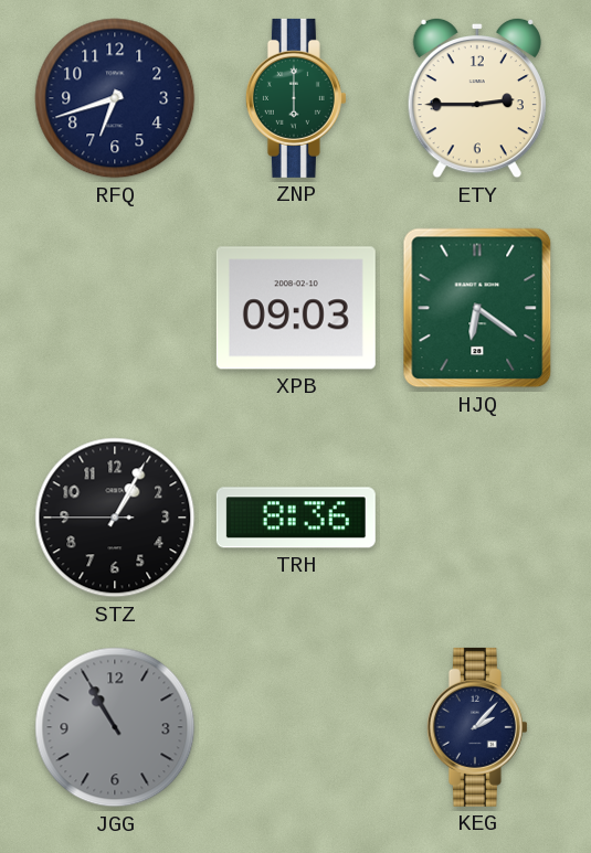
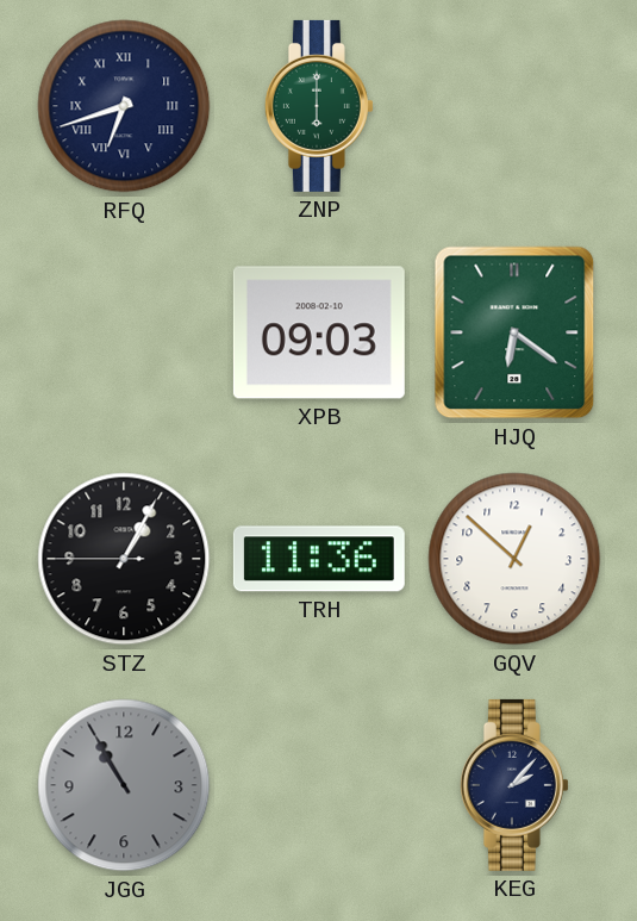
RFQ numerals: Arabic -> Roman
ETY: 2:45 -> none
TRH: 8:36 -> 11:36
GQV: none -> 12:52
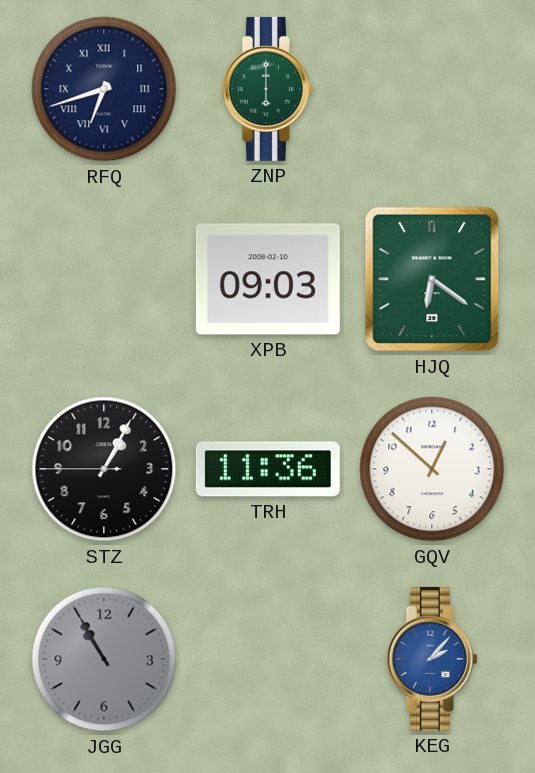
KEG dial: navy -> blue
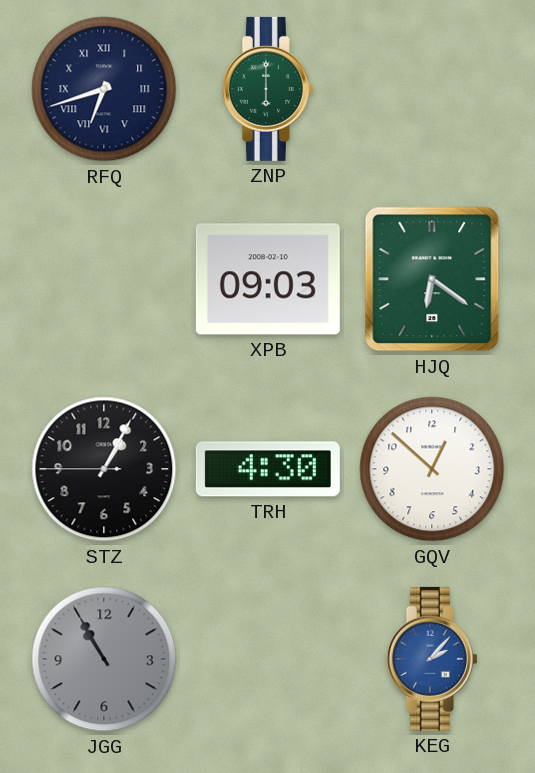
TRH: 11:36 -> 4:30
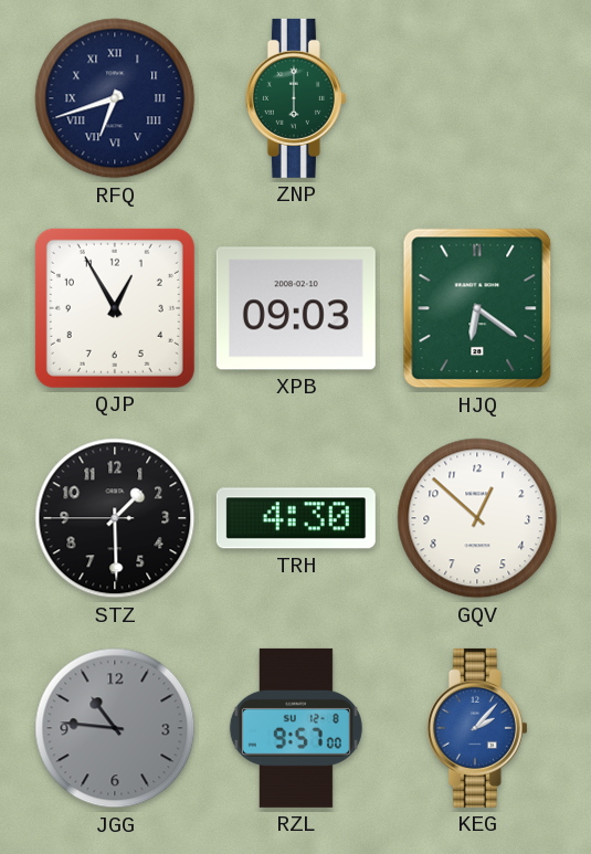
QJP: none -> 12:55
STZ: 1:04 -> 1:29
JGG: 10:55 -> 10:46
RZL: none -> 9:57
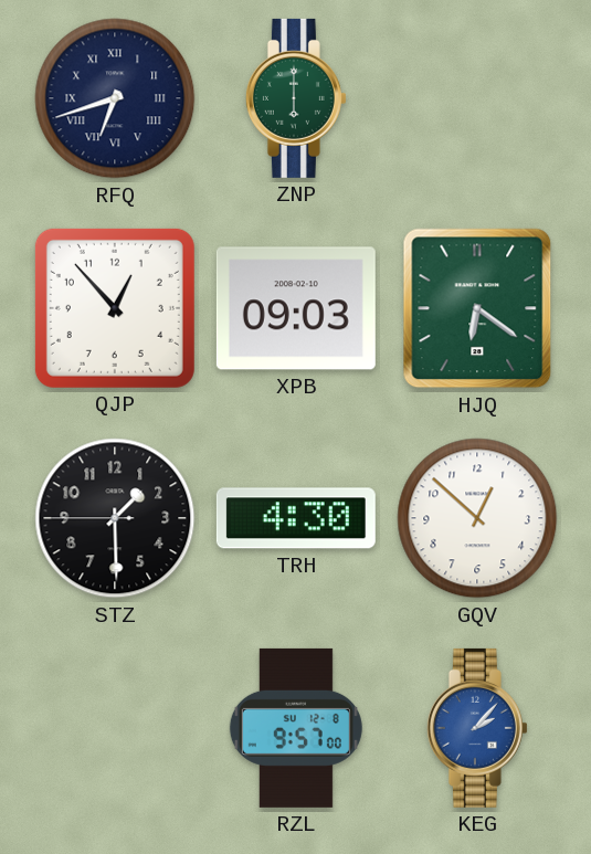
QJP: 12:55 -> 12:53
JGG: 10:46 -> none
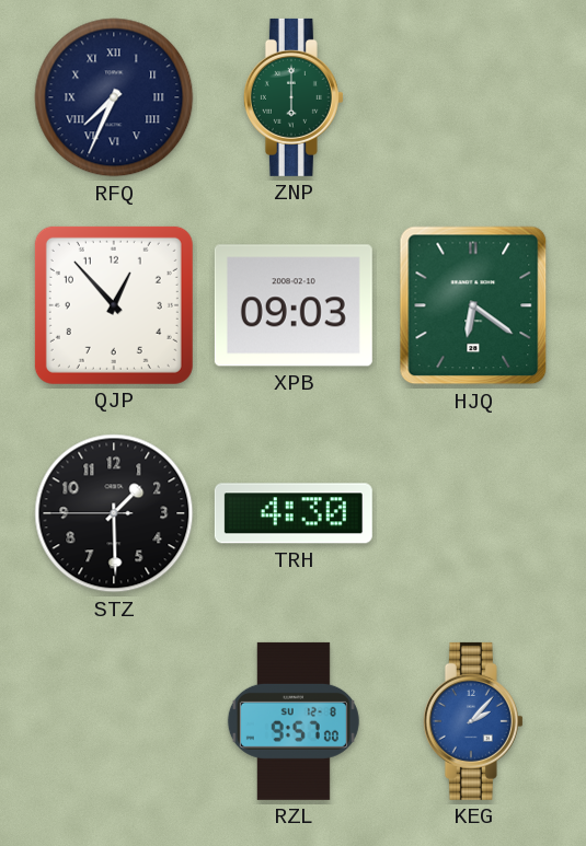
RFQ: 6:42 -> 7:34
GQV: 12:52 -> none
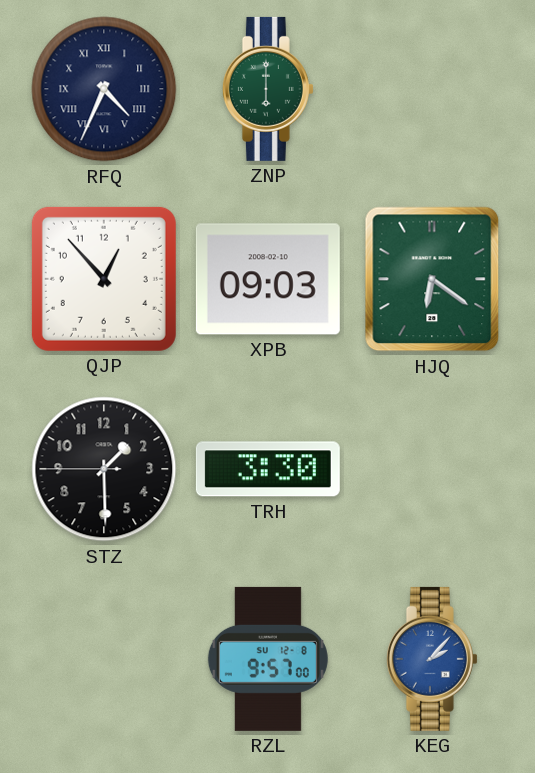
RFQ: 7:34 -> 4:34
TRH: 4:30 -> 3:30
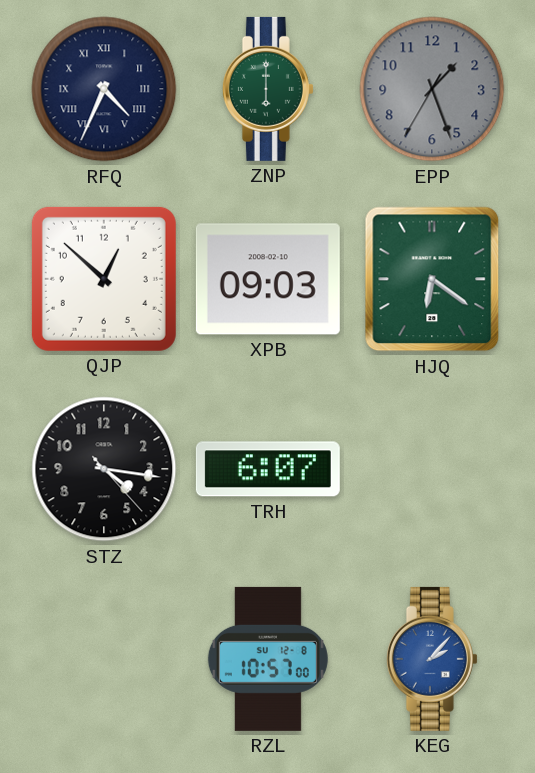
EPP: none -> 1:26
QJP: 12:53 -> 12:52
STZ: 1:29 -> 4:16
TRH: 3:30 -> 6:07
RZL: 9:57 -> 10:57
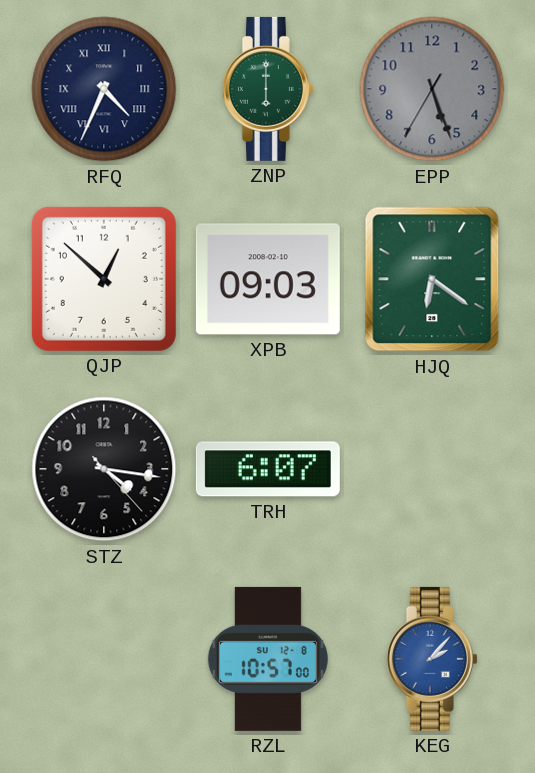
EPP: 1:26 -> 5:26
